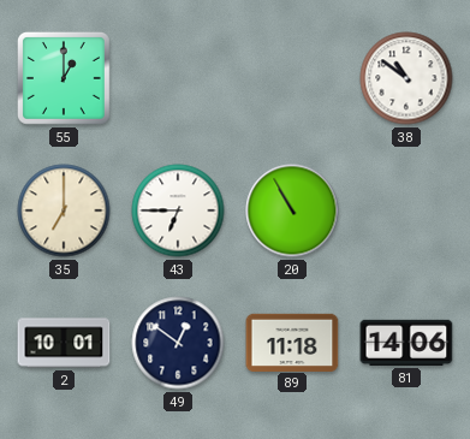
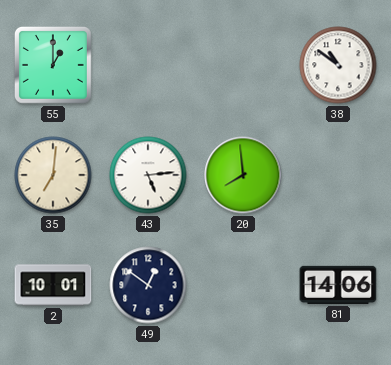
35: 7:00 -> 7:01
43: 6:45 -> 5:14
20: 10:55 -> 7:59
89: 11:18 -> none
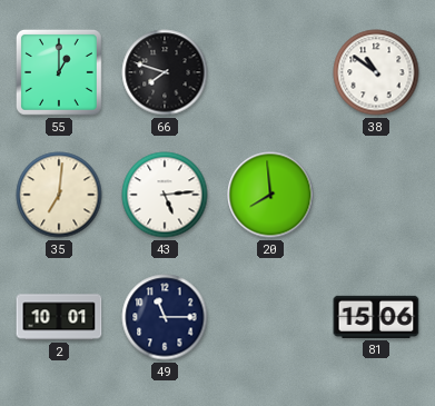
66: none -> 7:48
49: 12:51 -> 11:15
81: 14:06 -> 15:06
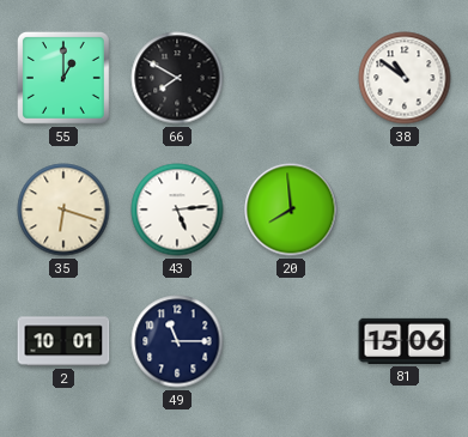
66: 7:48 -> 7:50
35: 7:01 -> 6:18
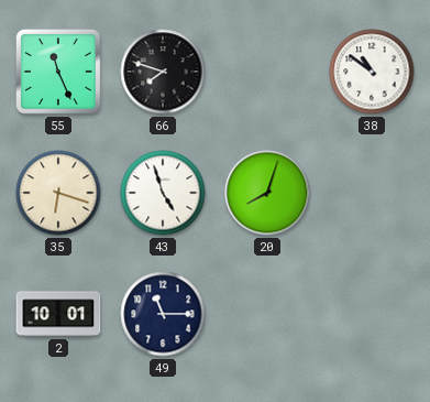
55: 1:00 -> 11:26
66: 7:50 -> 7:48
43: 5:14 -> 4:57
20: 7:59 -> 8:03
81: 15:06 -> none
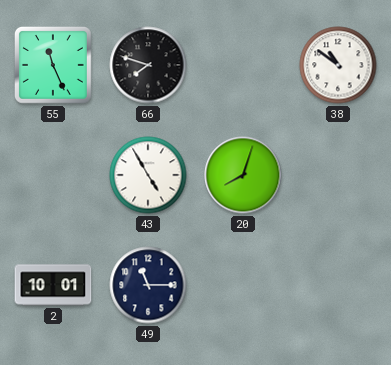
35: 6:18 -> none
43: 4:57 -> 4:55
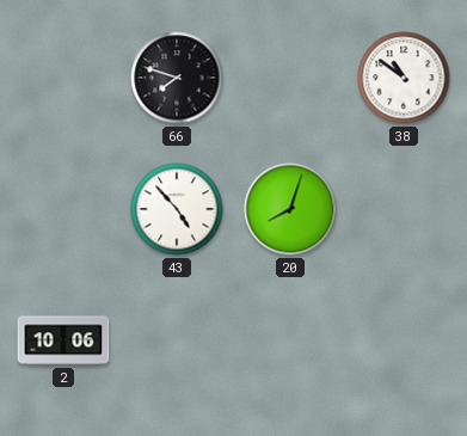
55: 11:26 -> none
43: 4:55 -> 4:53
2: 10:01 -> 10:06
49: 11:15 -> none
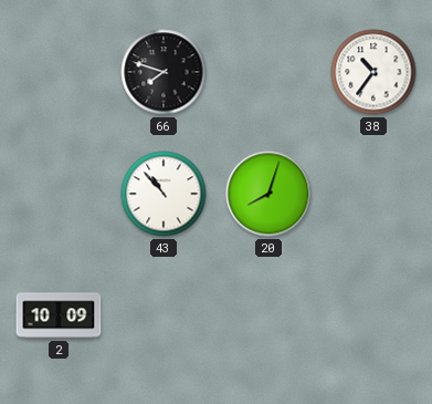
38: 10:51 -> 10:36
43: 4:53 -> 10:53
2: 10:06 -> 10:09
